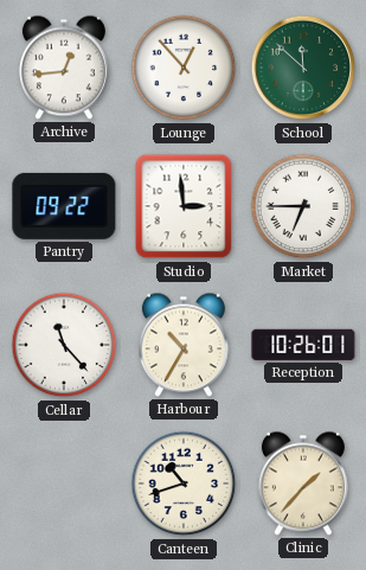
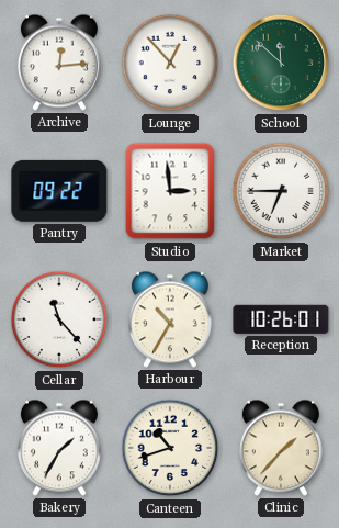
Archive: 12:44 -> 12:14
Bakery: none -> 1:35
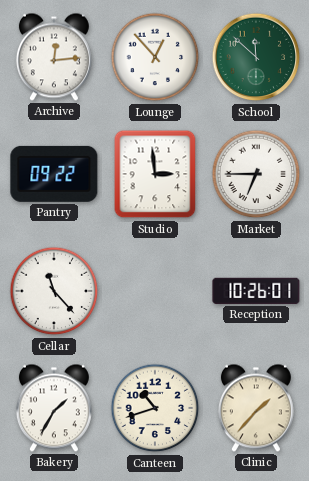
Harbour: 10:35 -> none
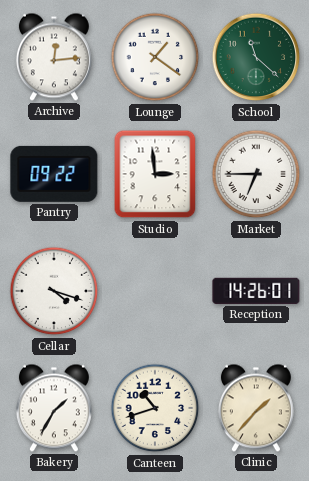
Lounge: 12:53 -> 1:21
School: 11:52 -> 11:22
Cellar: 11:23 -> 4:18
Reception: 10:26 -> 14:26
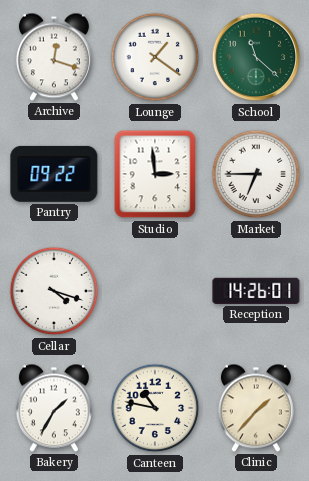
Archive: 12:14 -> 12:18
Canteen: 10:42 -> 10:47
